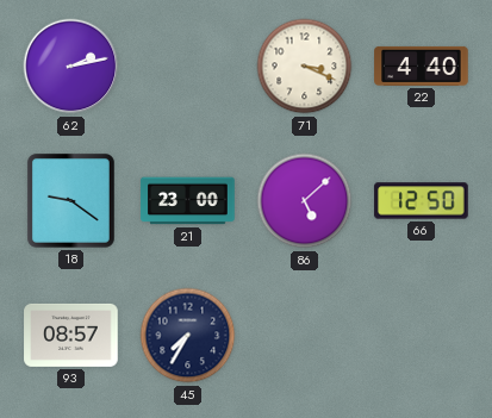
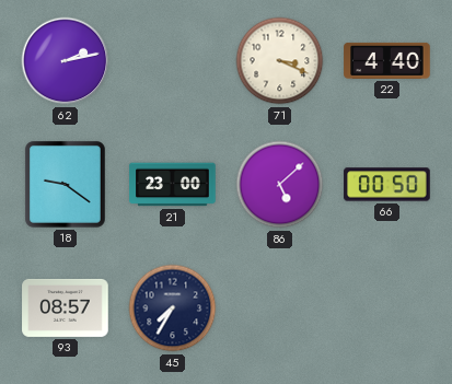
66: 12:50 -> 00:50
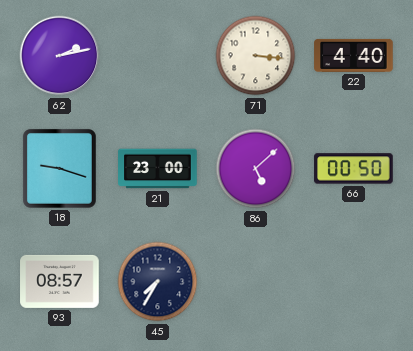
71: 3:19 -> 3:16
18: 9:21 -> 9:18
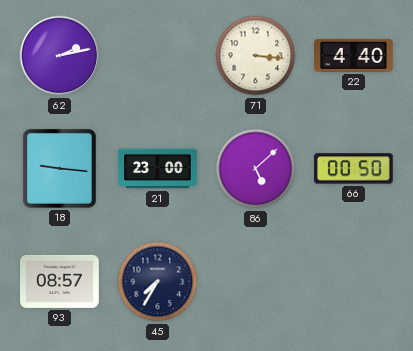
18: 9:18 -> 9:16
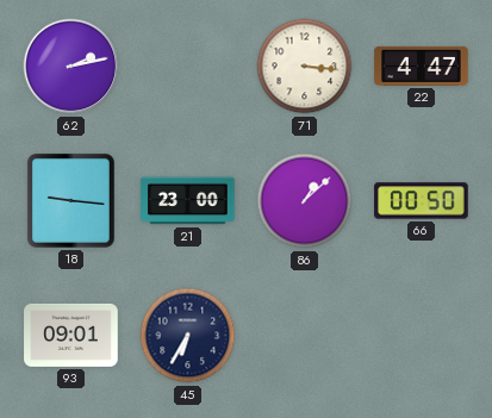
22: 4:40 -> 4:47
86: 5:08 -> 1:08
93: 08:57 -> 09:01
45: 7:35 -> 6:35
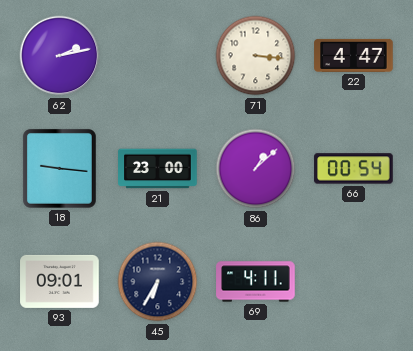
66: 00:50 -> 00:54
69: none -> 4:11
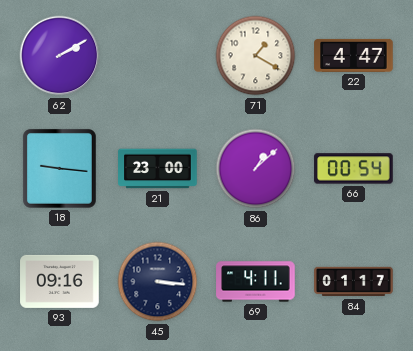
62: 2:13 -> 2:10
71: 3:16 -> 1:20
93: 09:01 -> 09:16
45: 6:35 -> 3:16
84: none -> 01:17
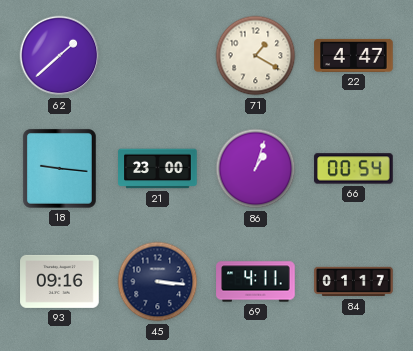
62: 2:10 -> 1:38
86: 1:08 -> 1:03
